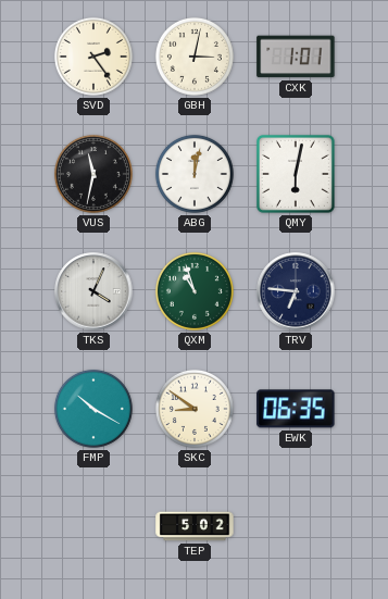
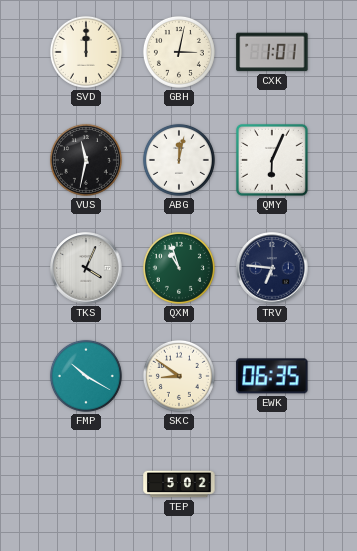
SVD: 2:24 -> 12:00
QMY: 6:02 -> 6:04
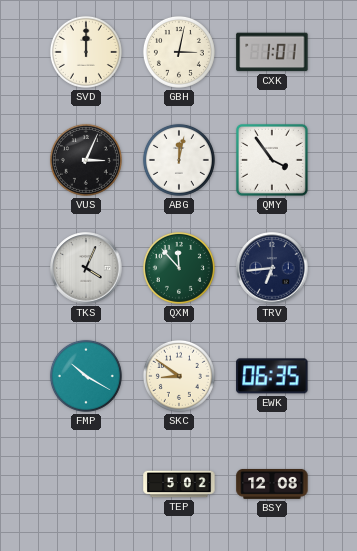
VUS: 11:32 -> 3:04
QMY: 6:04 -> 3:54
QXM: 10:57 -> 11:53
TRV: 6:46 -> 6:44
BSY: none -> 12:08
